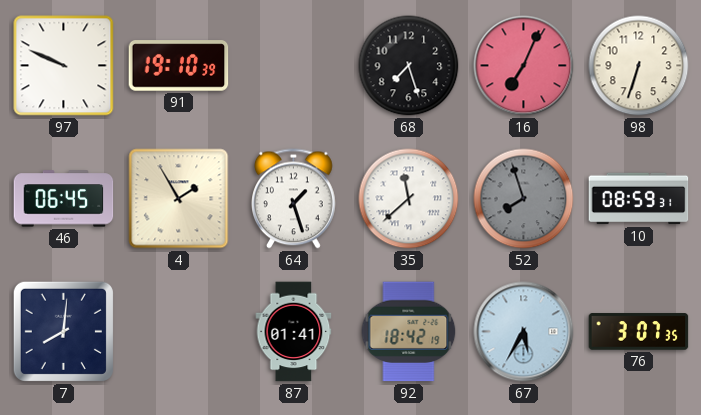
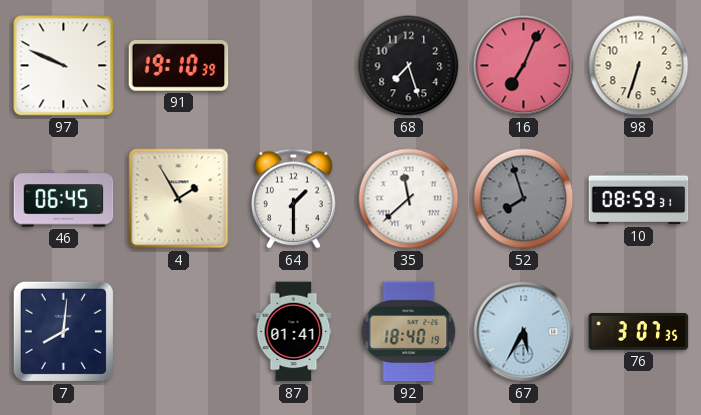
64: 1:27 -> 1:30
92: 18:42 -> 18:40
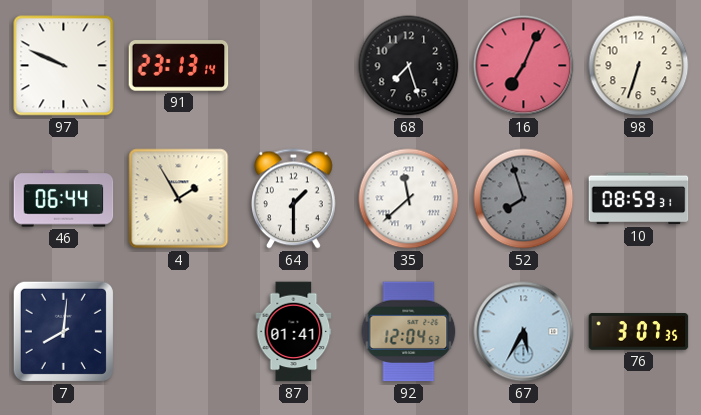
91: 19:10 -> 23:13
46: 06:45 -> 06:44
92: 18:40 -> 12:04
